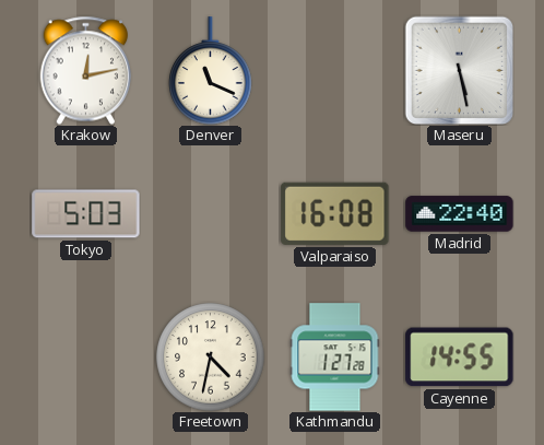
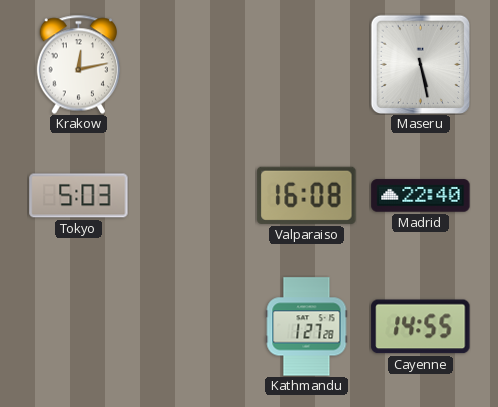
Denver: 11:19 -> none
Freetown: 4:32 -> none
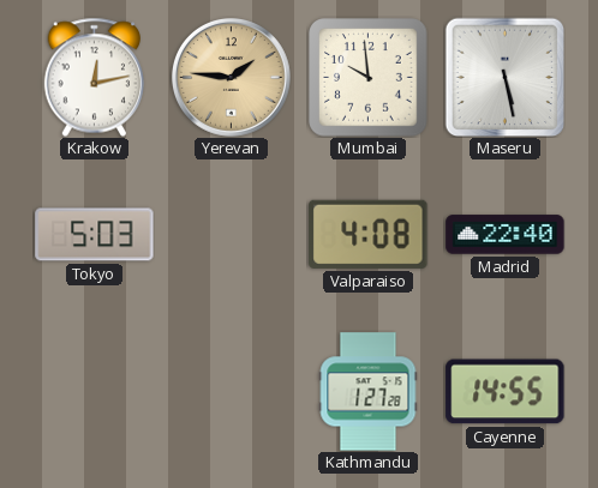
Yerevan: none -> 1:46
Mumbai: none -> 9:59
Valparaiso: 16:08 -> 4:08
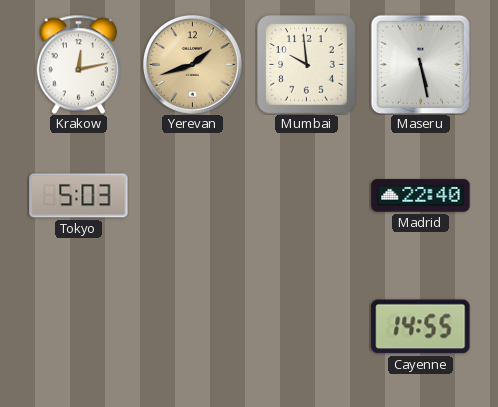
Yerevan: 1:46 -> 1:42
Valparaiso: 4:08 -> none
Kathmandu: 1:27 -> none
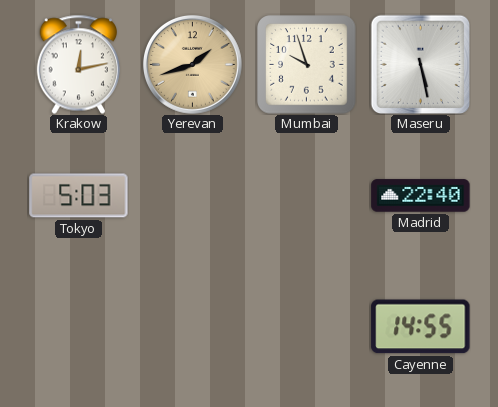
Mumbai: 9:59 -> 9:57
